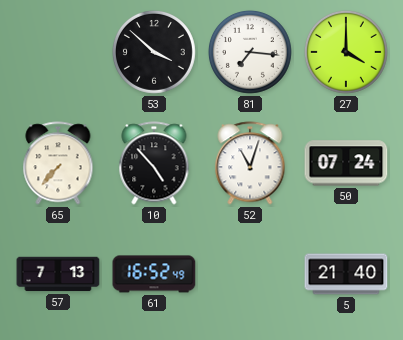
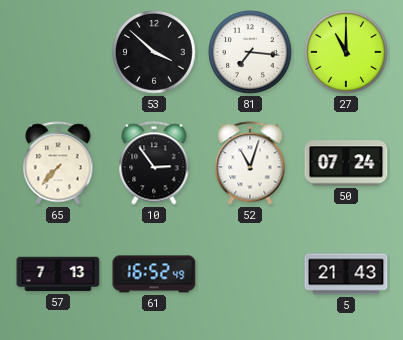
27: 4:00 -> 11:00
10: 4:53 -> 2:54
5: 21:40 -> 21:43
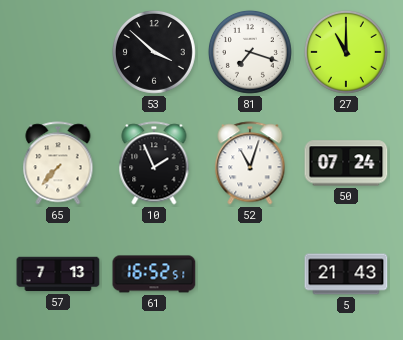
81: 7:16 -> 7:18
10: 2:54 -> 1:56
61: 16:52:49 -> 16:52:51
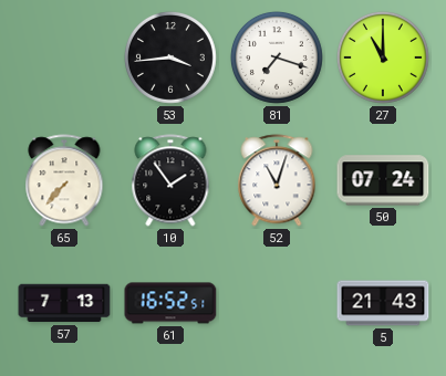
53: 3:52 -> 3:44
10: 1:56 -> 1:54
